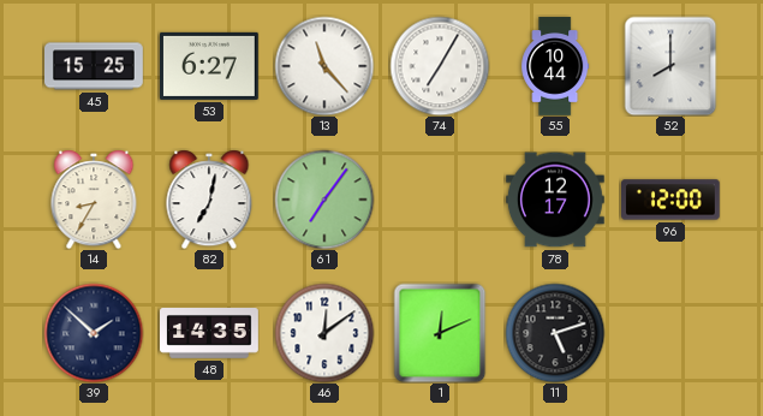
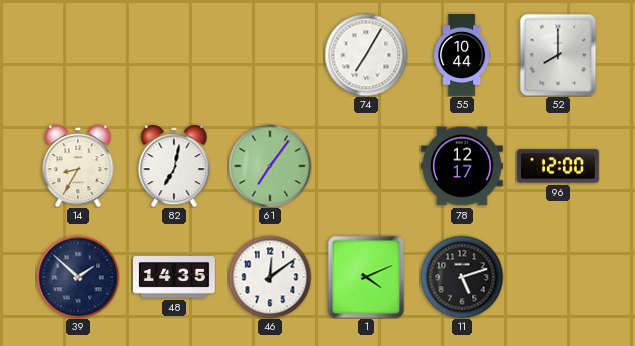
45: 15:25 -> none
53: 6:27 -> none
13: 11:23 -> none
1: 12:11 -> 4:11
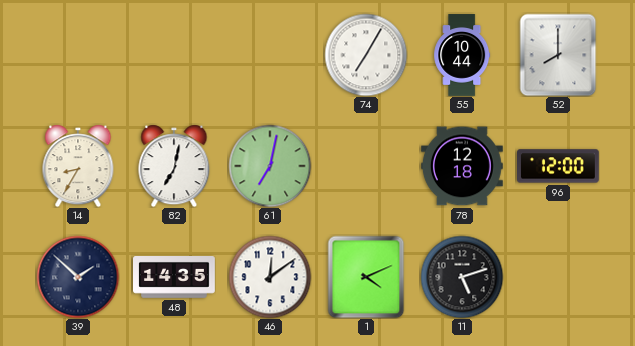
61: 7:06 -> 7:02
78: 12:17 -> 12:18
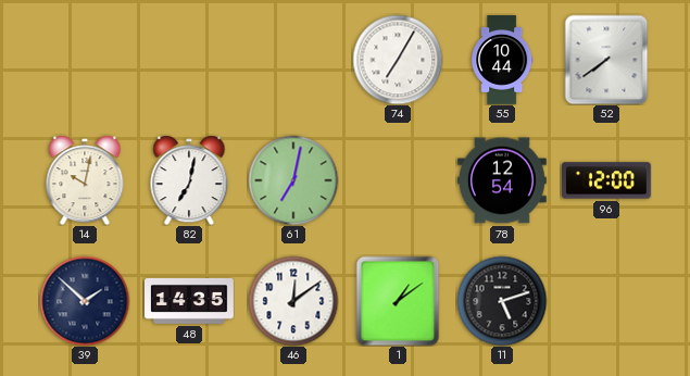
52: 8:00 -> 7:39
14: 8:35 -> 10:02
78: 12:18 -> 12:54
1: 4:11 -> 1:09
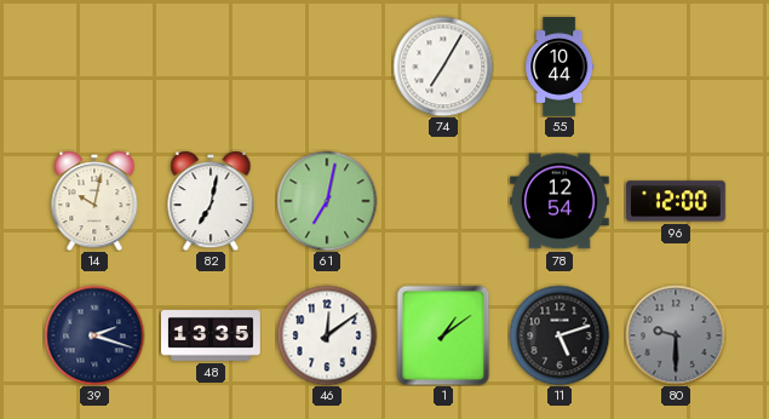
52: 7:39 -> none
39: 1:52 -> 2:18
48: 14:35 -> 13:35
80: none -> 9:30
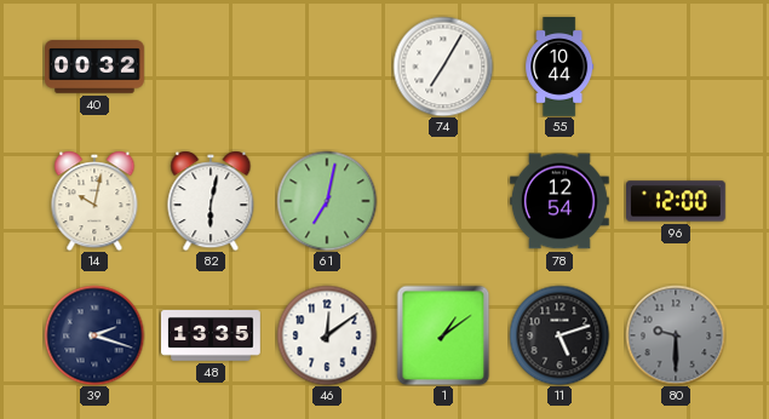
40: none -> 00:32
82: 7:02 -> 6:02
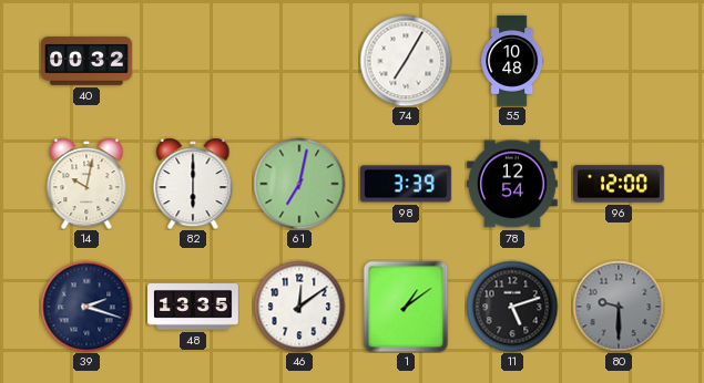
55: 10:44 -> 10:48
82: 6:02 -> 6:00
98: none -> 3:39
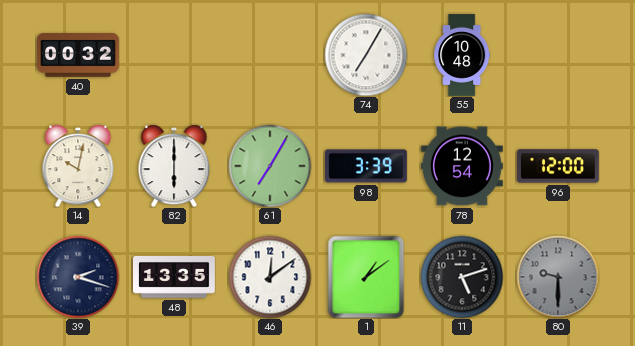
61: 7:02 -> 7:05
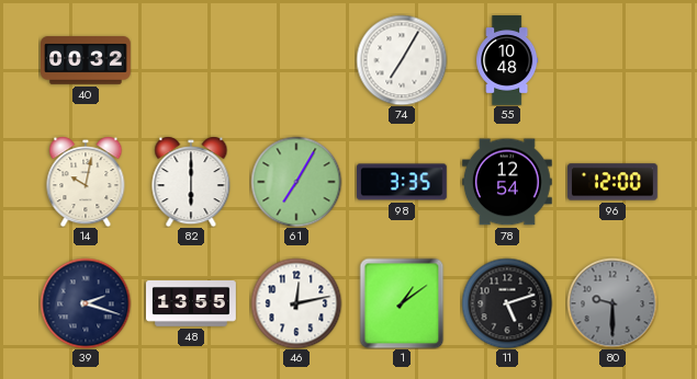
98: 3:39 -> 3:35
48: 13:35 -> 13:55
46: 12:09 -> 12:13
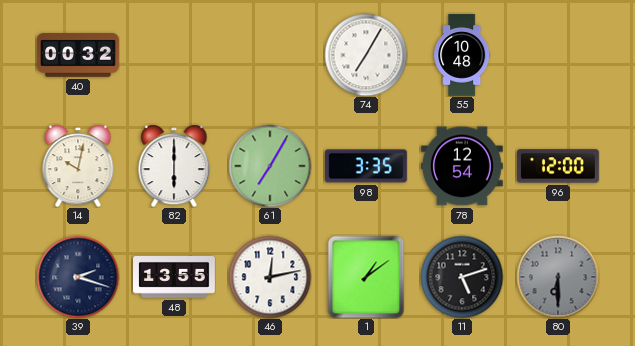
80: 9:30 -> 6:30
